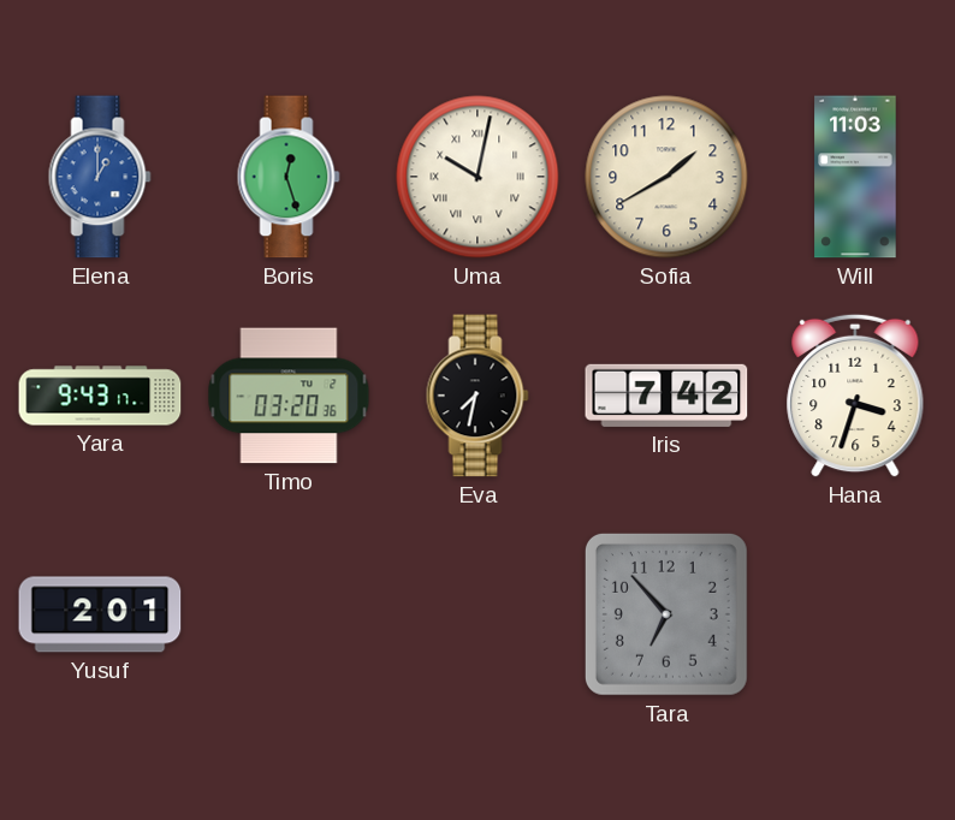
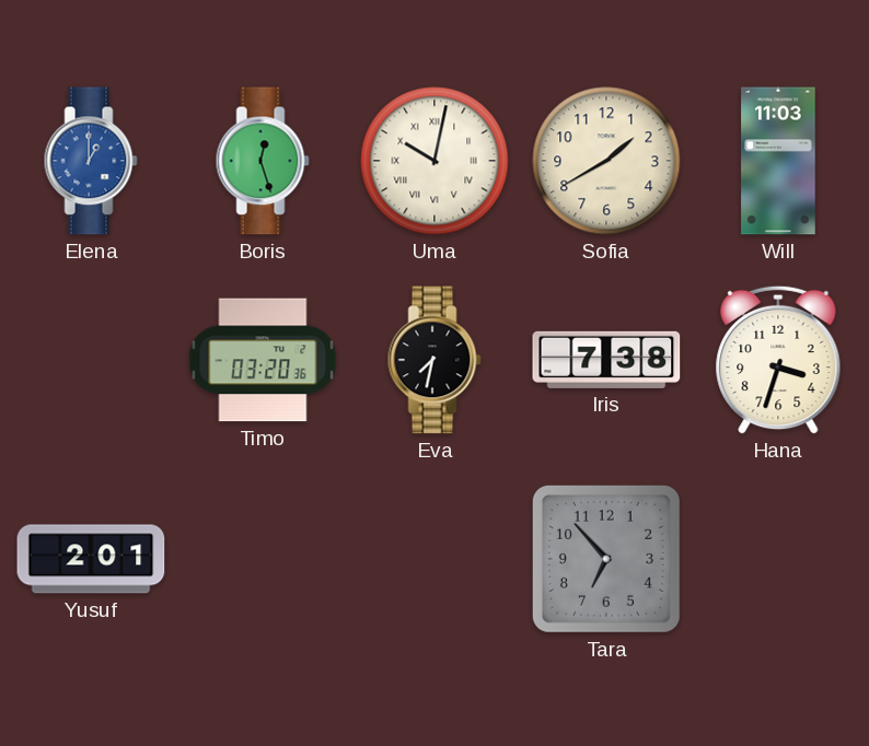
Yara: 9:43 -> none
Iris: 7:42 -> 7:38
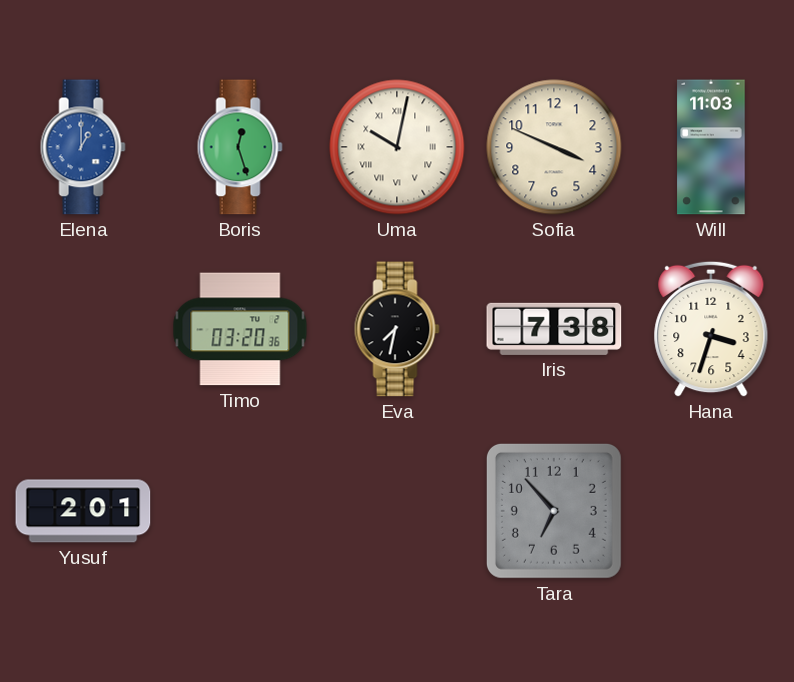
Sofia: 1:40 -> 3:49
